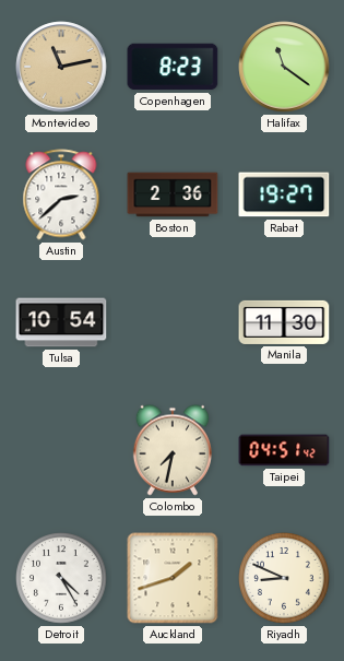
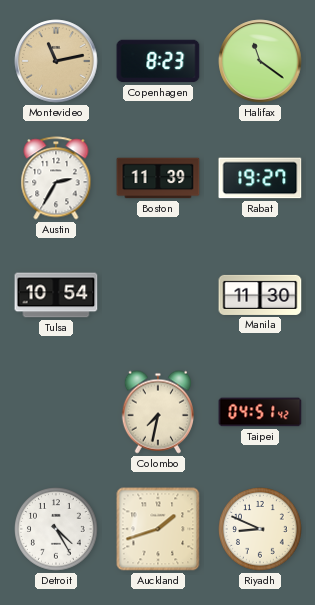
Austin: 2:38 -> 2:35
Boston: 2:36 -> 11:39
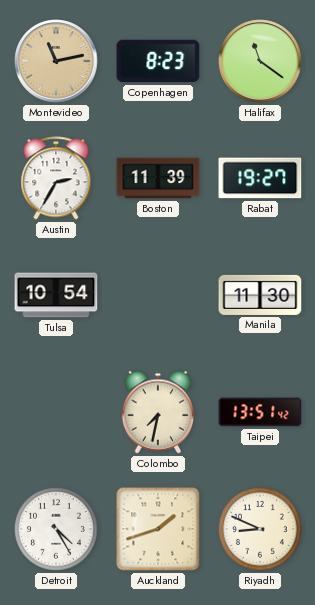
Taipei: 04:51 -> 13:51
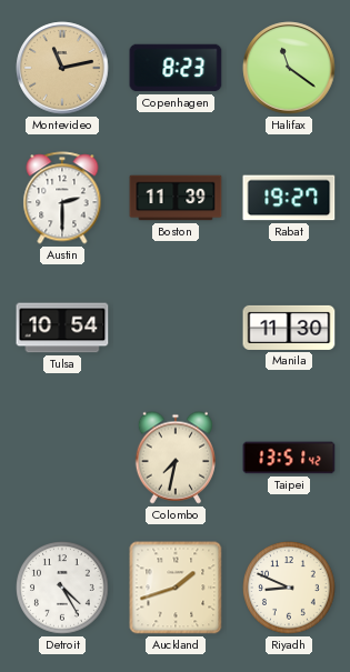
Austin: 2:35 -> 2:30
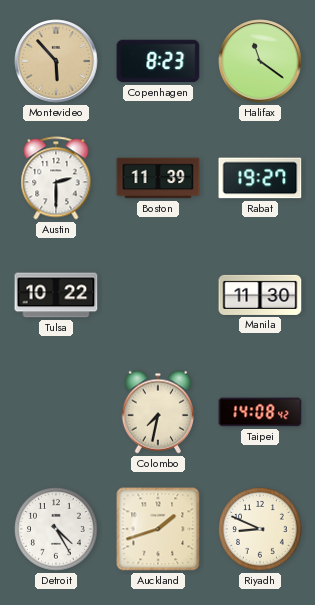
Montevideo: 11:13 -> 5:53
Tulsa: 10:54 -> 10:22
Taipei: 13:51 -> 14:08
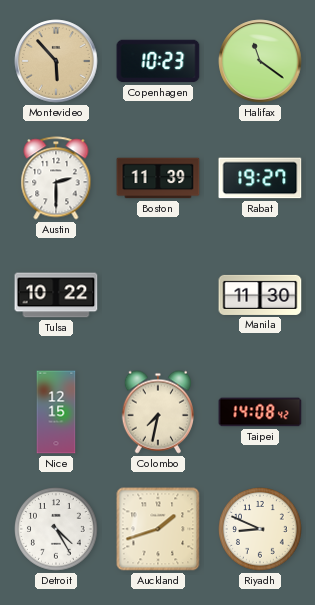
Copenhagen: 8:23 -> 10:23
Nice: none -> 12:15
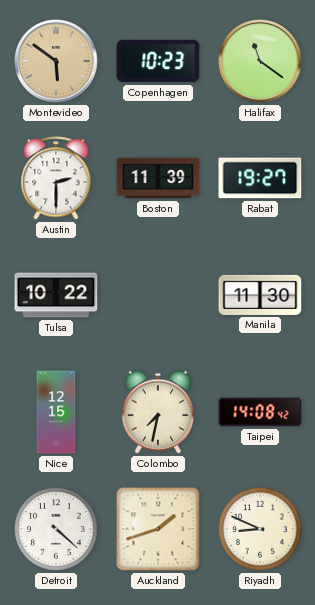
Montevideo: 5:53 -> 5:51
Detroit: 4:25 -> 4:22
